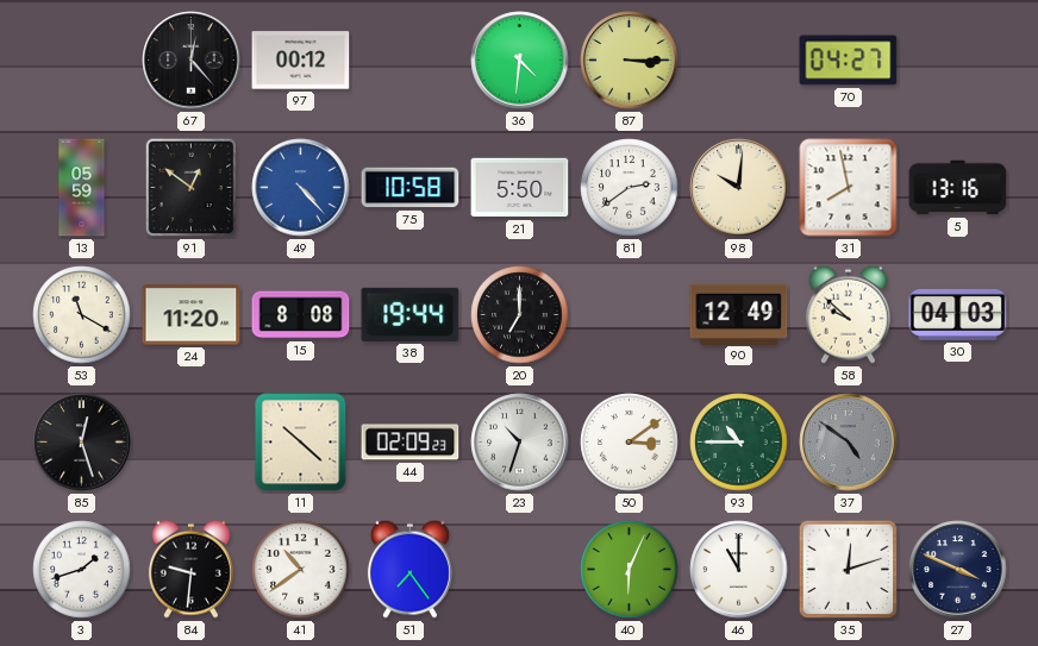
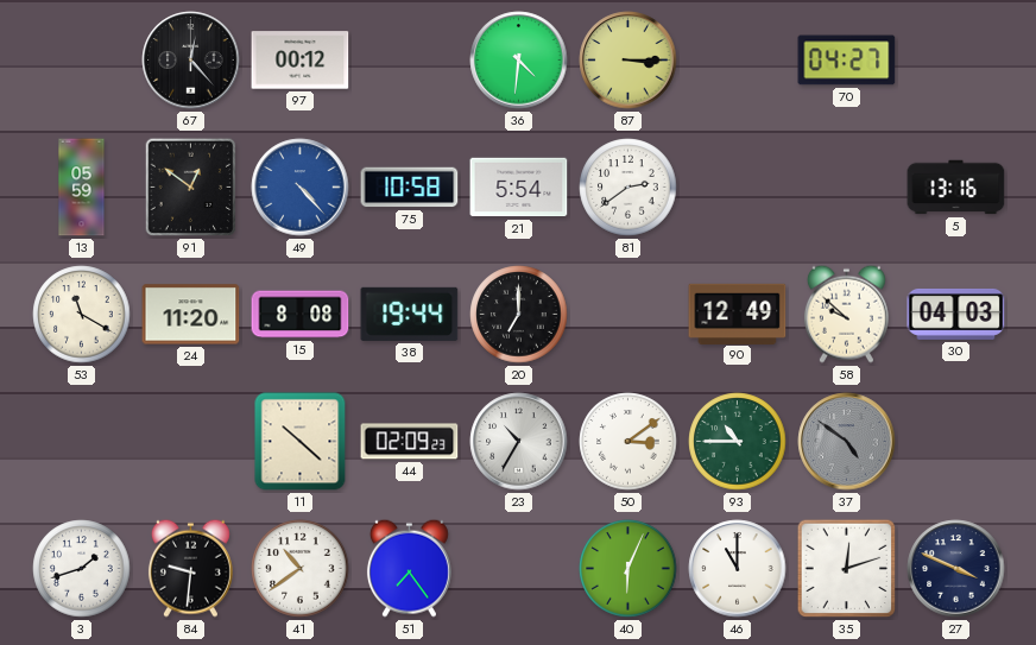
21: 5:50 -> 5:54
98: 10:01 -> none
31: 7:58 -> none
85: 12:27 -> none
23: 10:33 -> 10:35
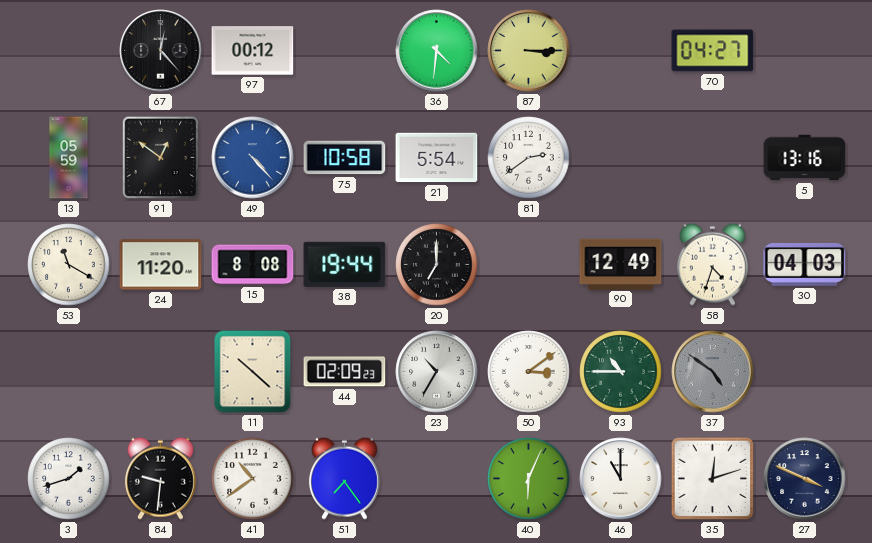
58: 9:52 -> 4:33
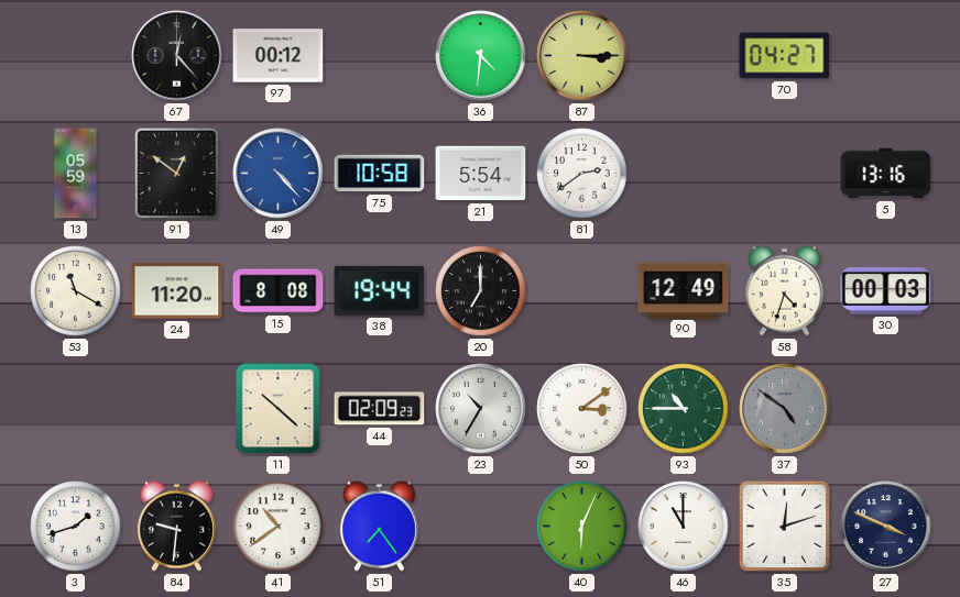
30: 04:03 -> 00:03
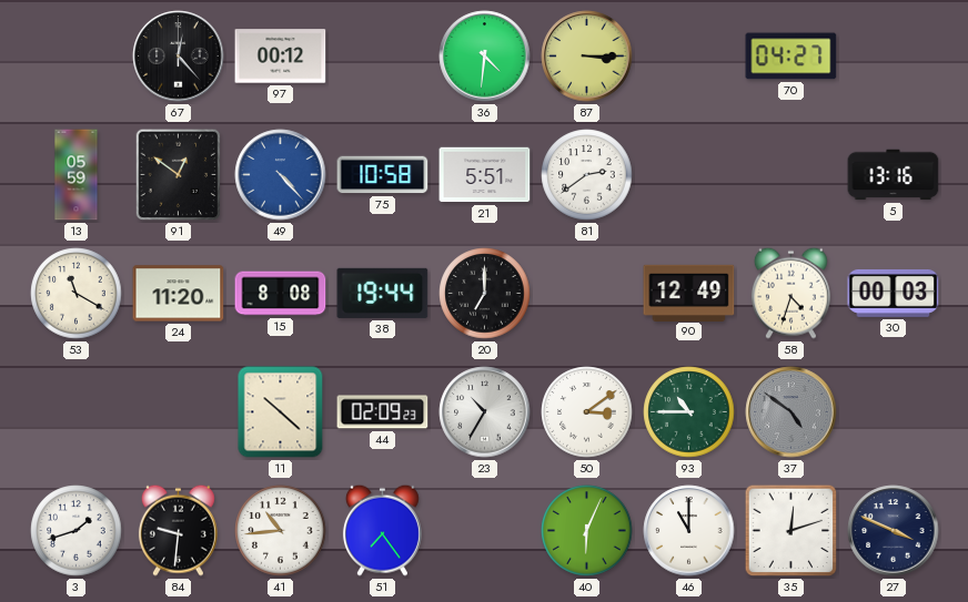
21: 5:54 -> 5:51
41: 10:39 -> 10:44
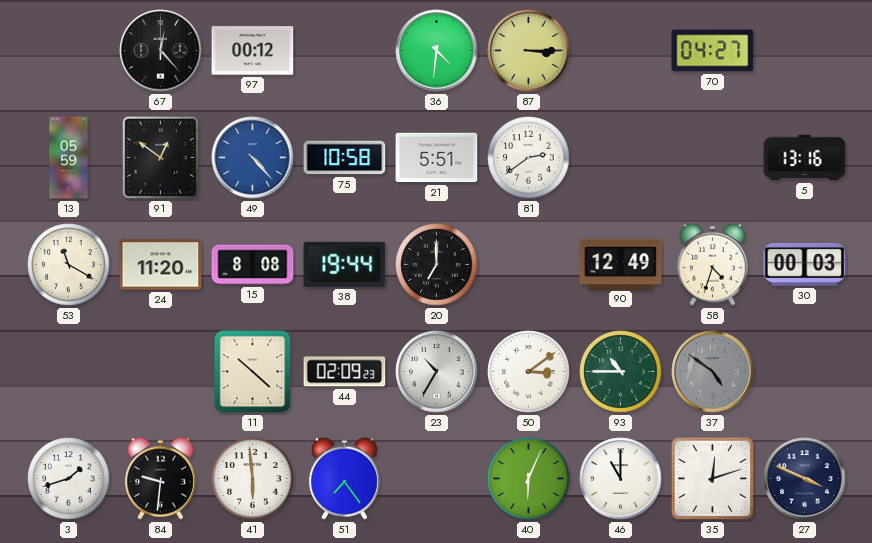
41: 10:44 -> 5:59
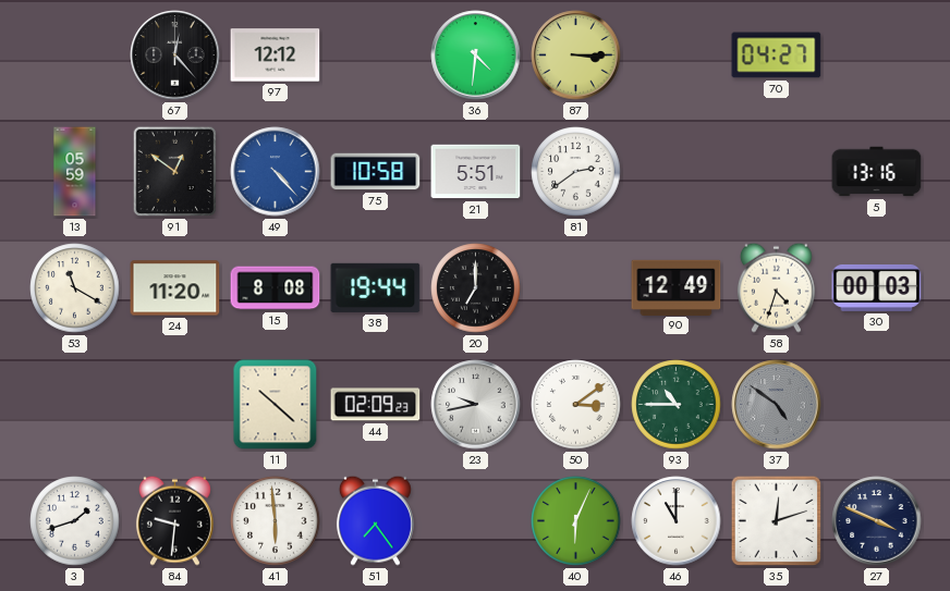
97: 00:12 -> 12:12
23: 10:35 -> 9:43
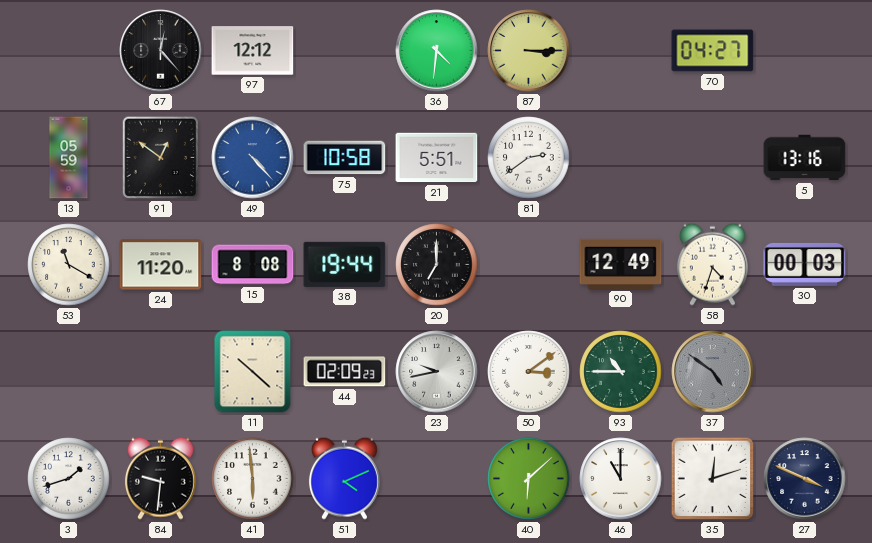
51: 7:24 -> 4:11
40: 6:04 -> 6:08
